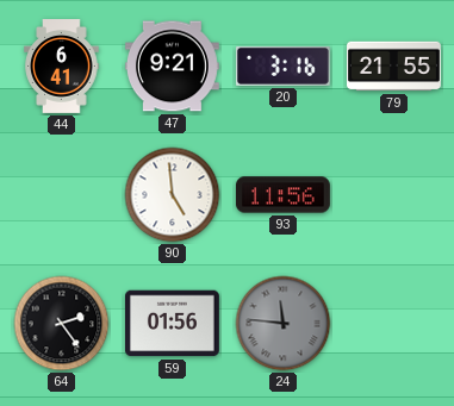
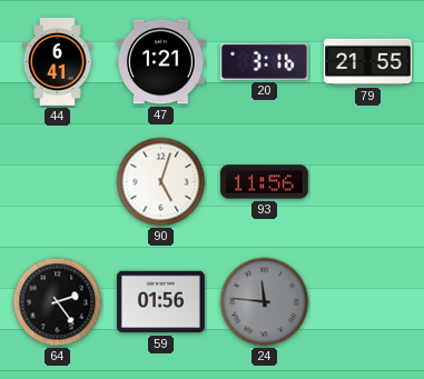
47: 9:21 -> 1:21
90: 4:59 -> 5:03
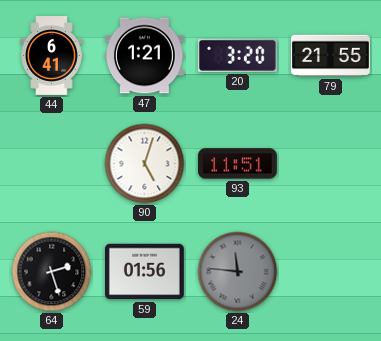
20: 3:16 -> 3:20
93: 11:56 -> 11:51
64: 2:24 -> 2:27
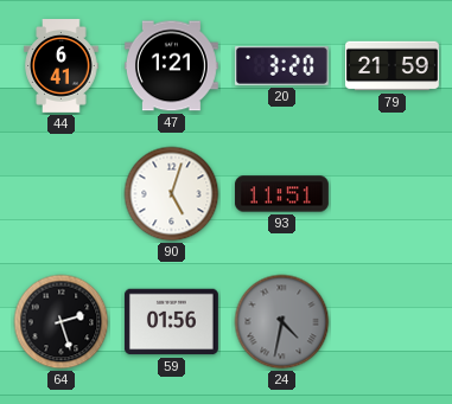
79: 21:55 -> 21:59
24: 11:46 -> 4:32
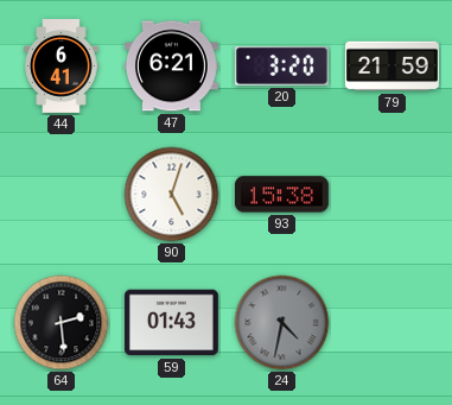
47: 1:21 -> 6:21
93: 11:51 -> 15:38
64: 2:27 -> 2:29
59: 01:56 -> 01:43
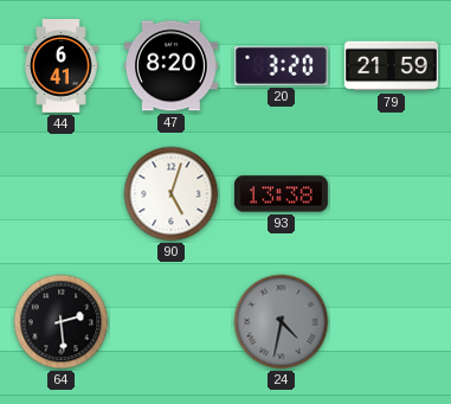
47: 6:21 -> 8:20
93: 15:38 -> 13:38
59: 01:43 -> none
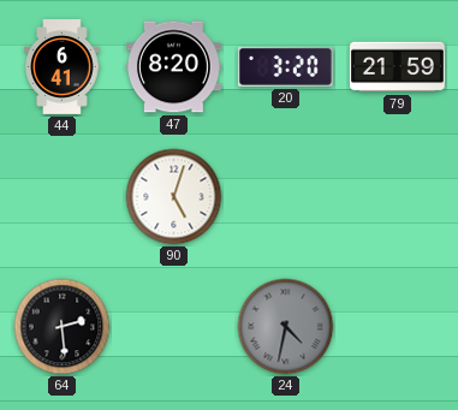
93: 13:38 -> none
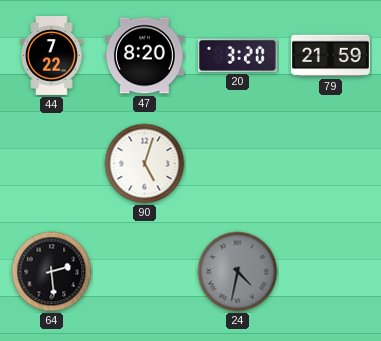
44: 6:41 -> 7:22
